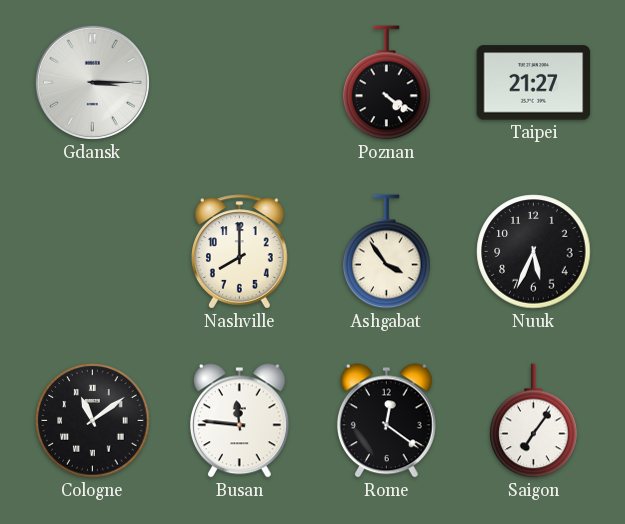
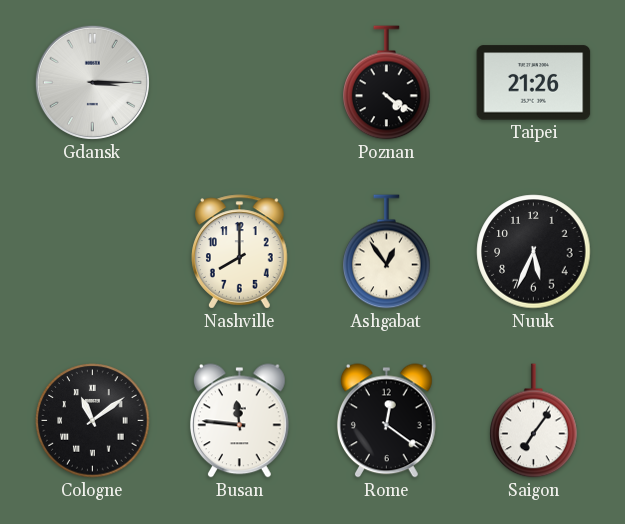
Taipei: 21:27 -> 21:26
Ashgabat: 3:54 -> 12:54
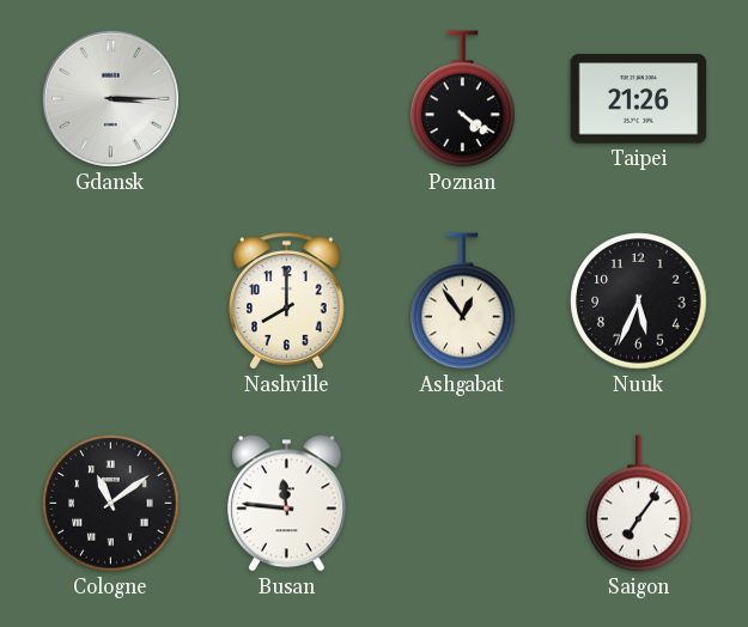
Rome: 12:21 -> none
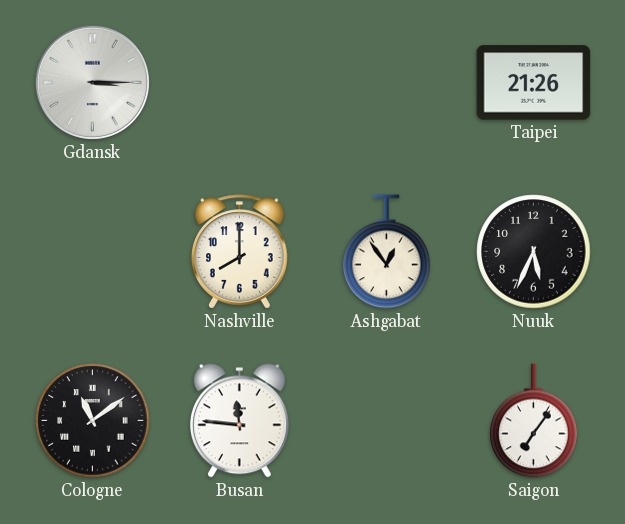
Poznan: 4:21 -> none
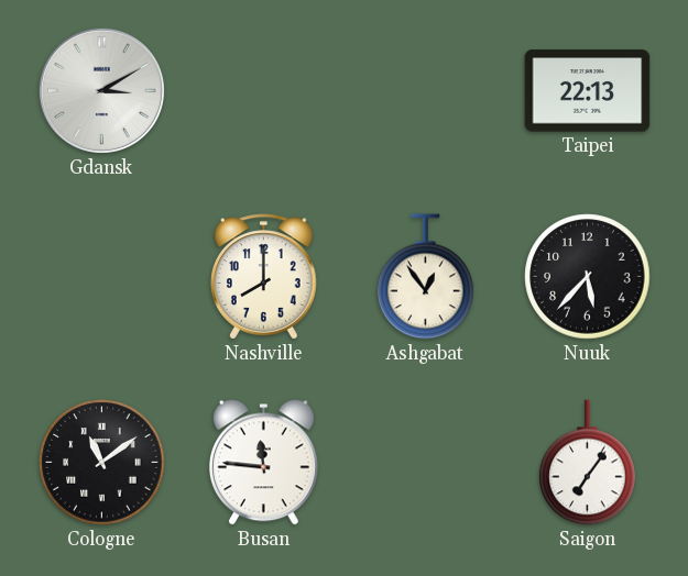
Gdansk: 3:15 -> 3:10
Taipei: 21:26 -> 22:13
Nuuk: 5:34 -> 5:37
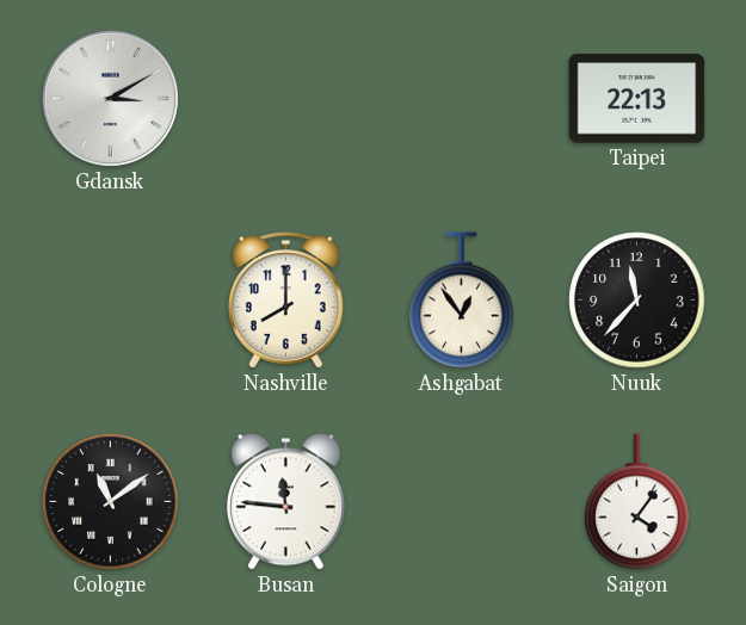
Nuuk: 5:37 -> 11:37
Saigon: 7:06 -> 4:06
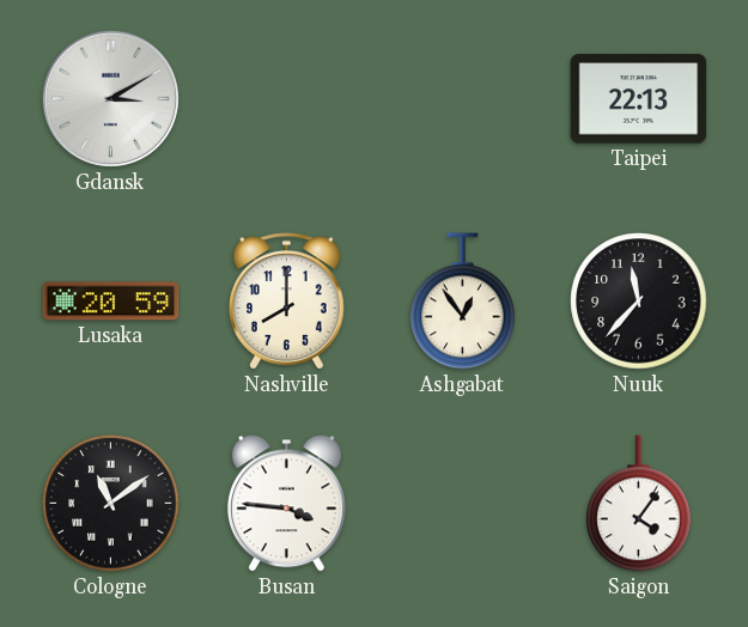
Lusaka: none -> 20:59
Busan: 11:46 -> 3:46
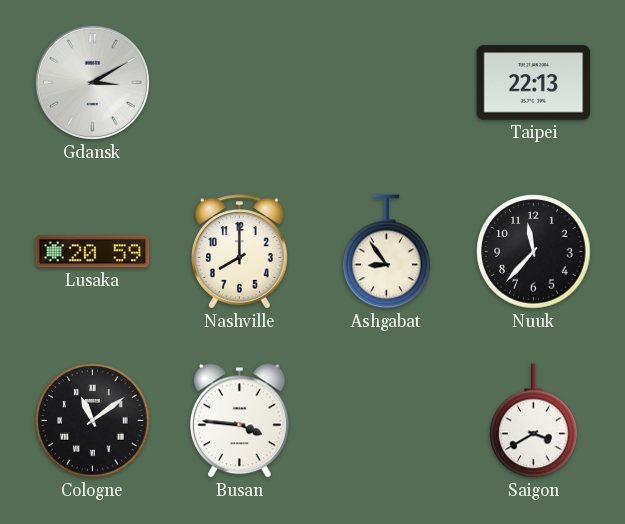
Ashgabat: 12:54 -> 8:54
Saigon: 4:06 -> 3:40
